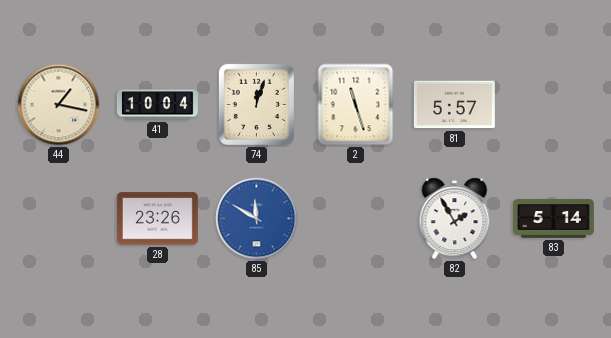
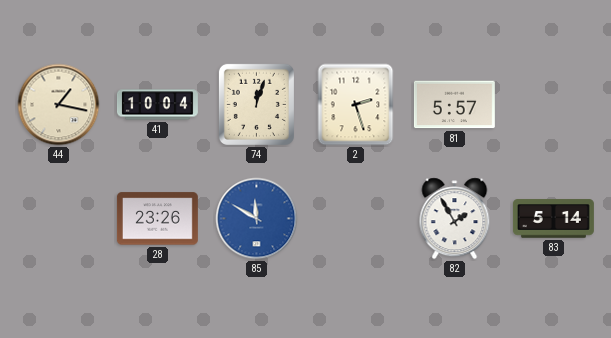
2: 11:27 -> 2:27
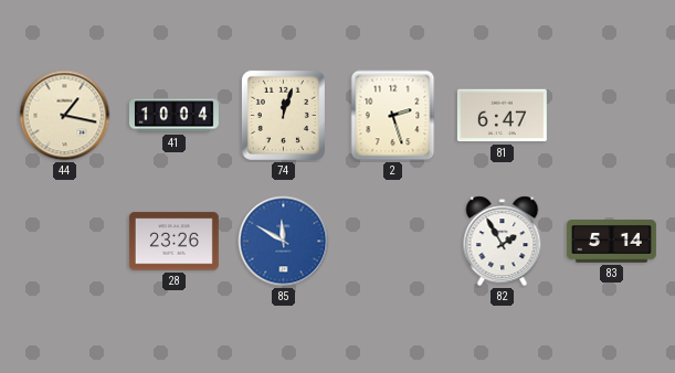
81: 5:57 -> 6:47
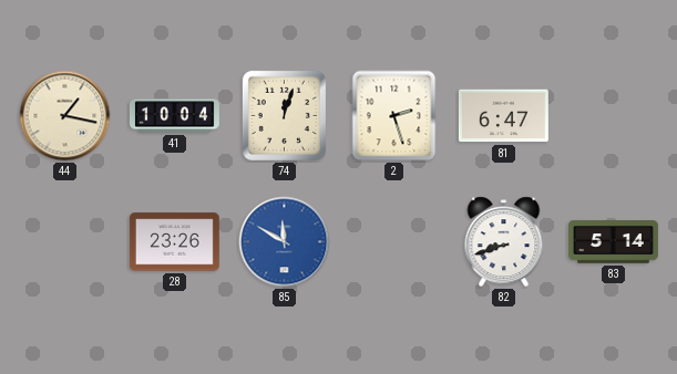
82: 1:55 -> 8:42
